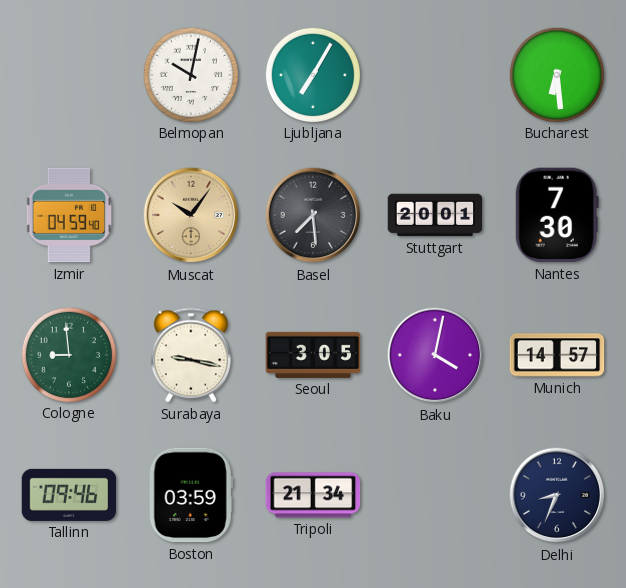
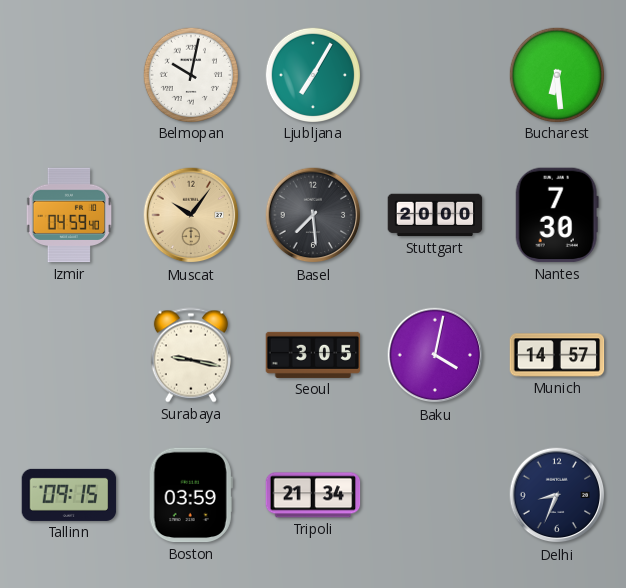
Stuttgart: 20:01 -> 20:00
Cologne: 8:59 -> none
Tallinn: 09:46 -> 09:15
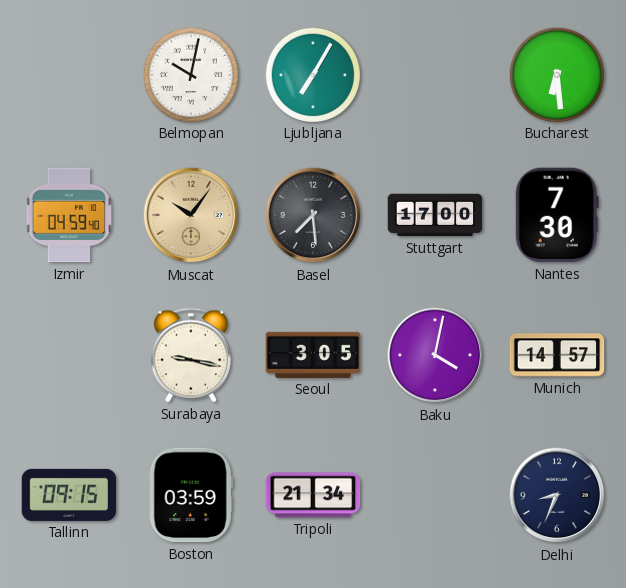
Stuttgart: 20:00 -> 17:00
